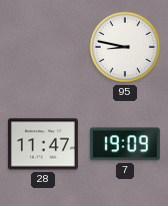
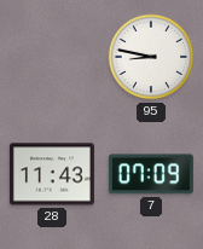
28: 11:47 -> 11:43
7: 19:09 -> 07:09
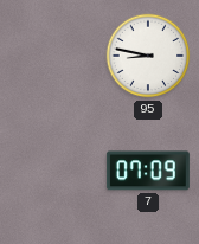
28: 11:43 -> none
